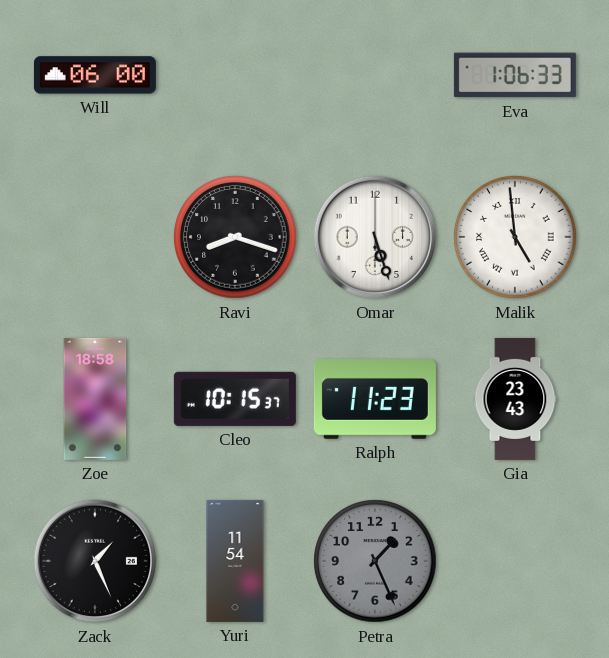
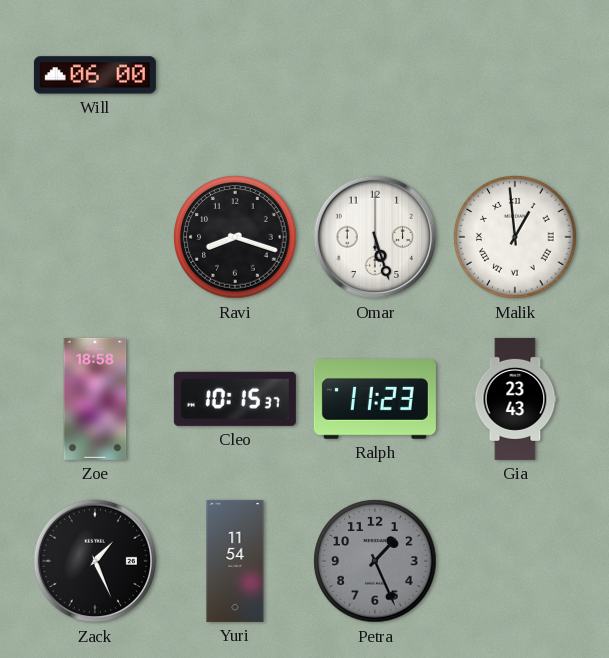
Eva: 1:06 -> none
Malik: 4:59 -> 12:59
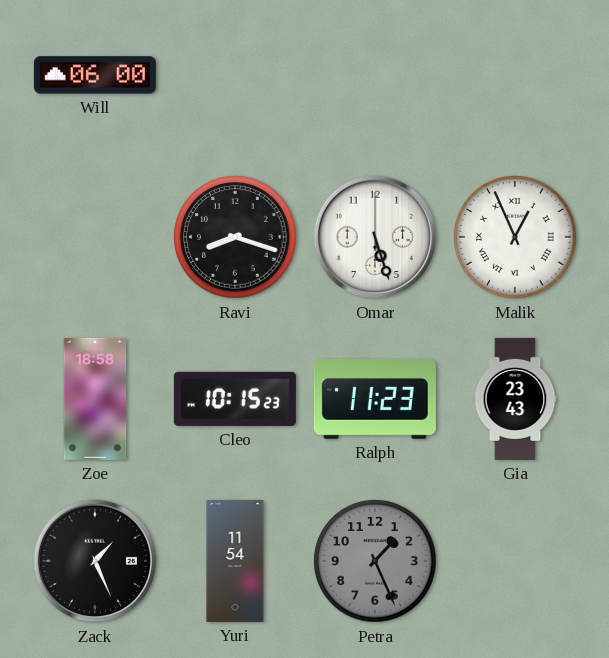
Malik: 12:59 -> 12:56
Cleo: 10:15:37 -> 10:15:23
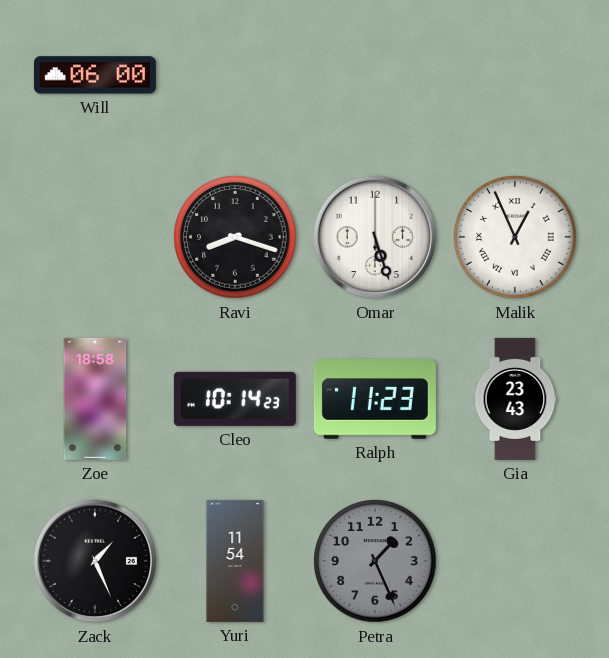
Cleo: 10:15 -> 10:14
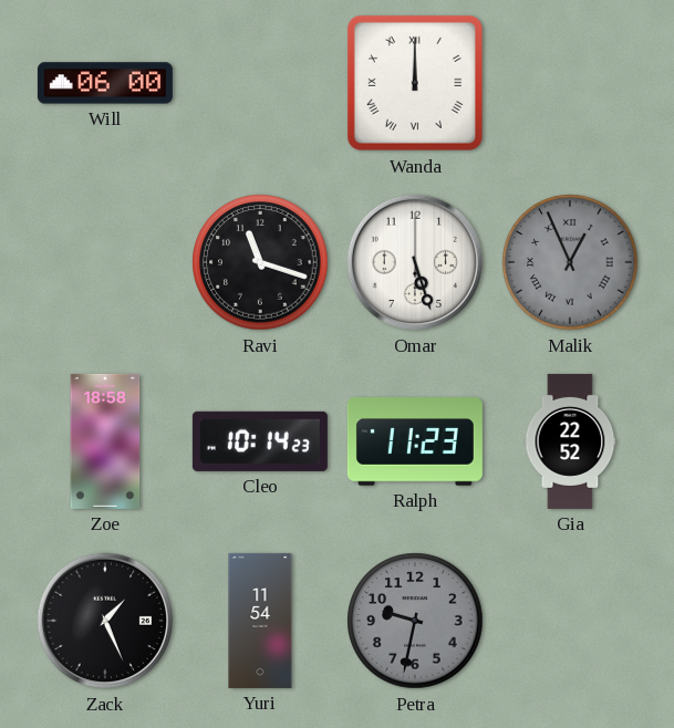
Wanda: none -> 12:00
Ravi: 8:18 -> 11:18
Malik dial: white -> grey
Gia: 23:43 -> 22:52
Petra: 1:26 -> 9:32
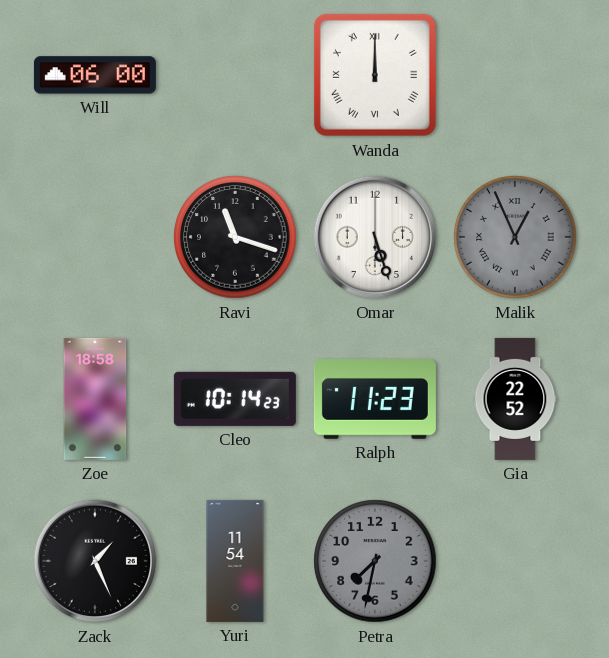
Petra: 9:32 -> 7:32
